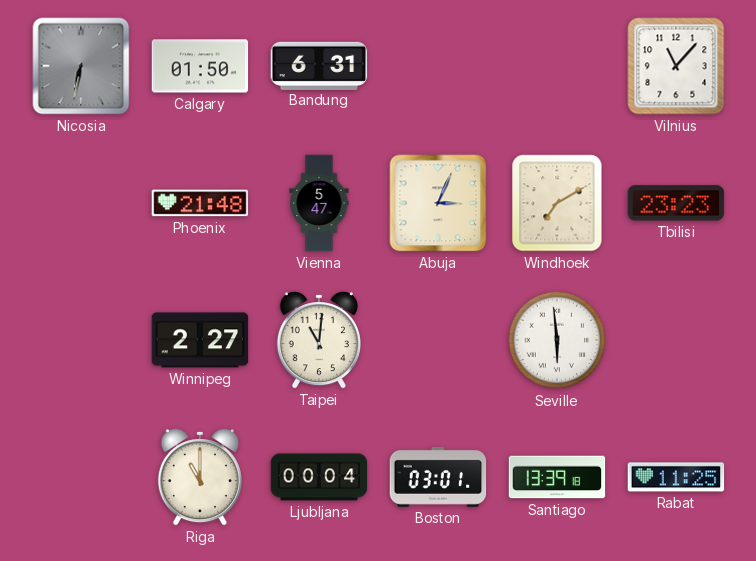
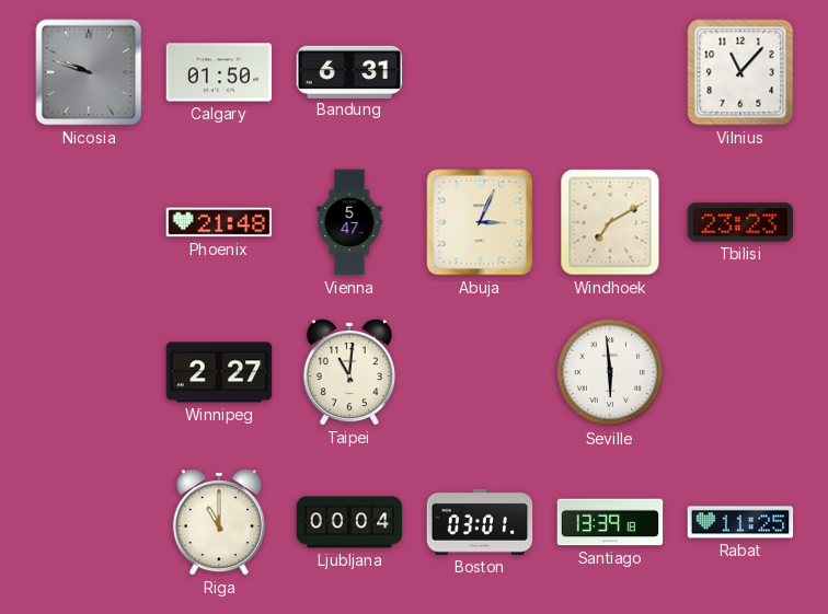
Nicosia: 6:32 -> 9:48
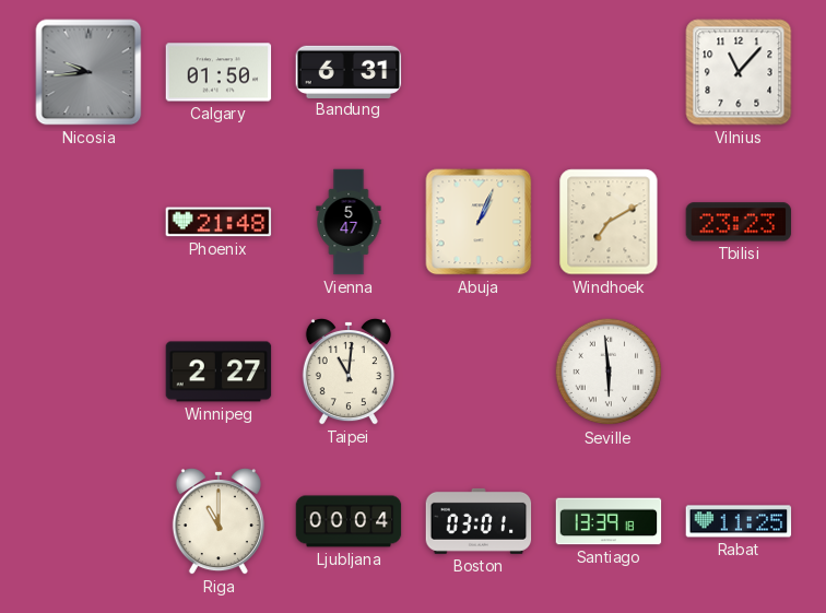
Nicosia: 9:48 -> 9:44
Abuja: 3:04 -> 1:04
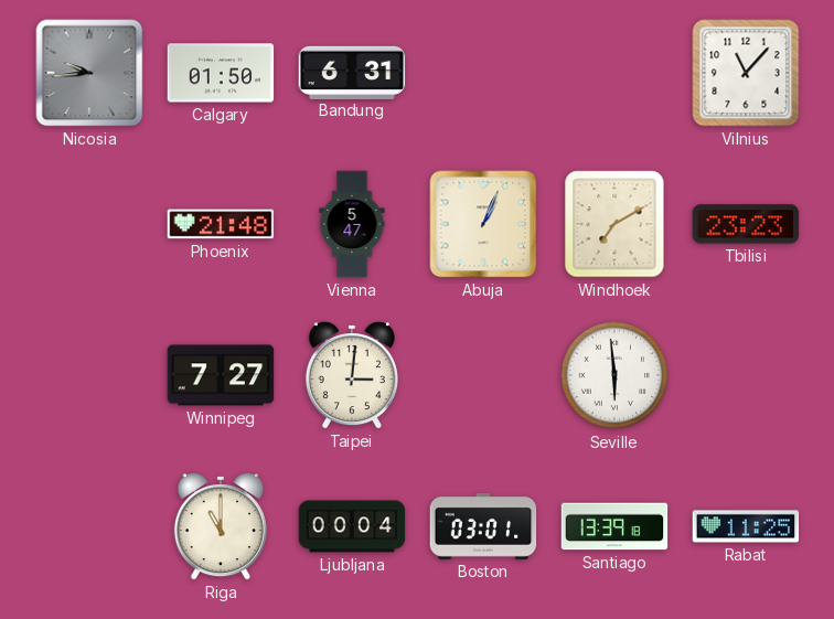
Winnipeg: 2:27 -> 7:27
Taipei: 11:01 -> 3:01
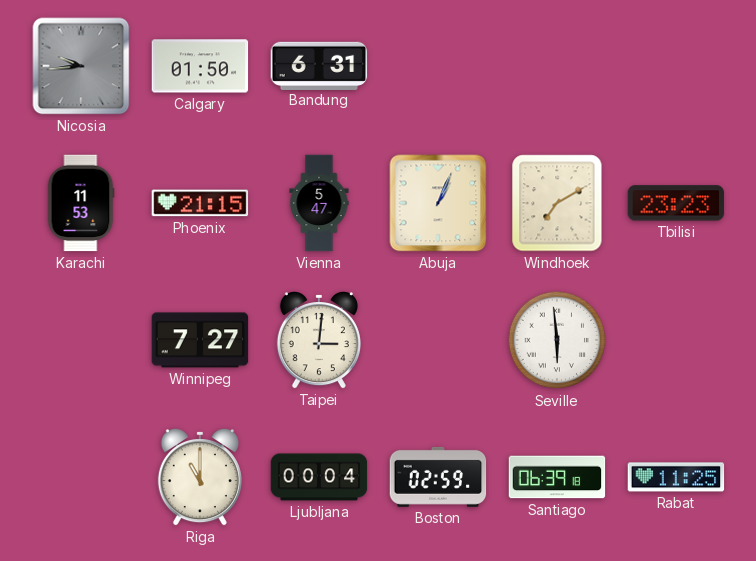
Vilnius: 11:07 -> none
Karachi: none -> 11:53
Phoenix: 21:48 -> 21:15
Boston: 03:01 -> 02:59
Santiago: 13:39 -> 06:39
